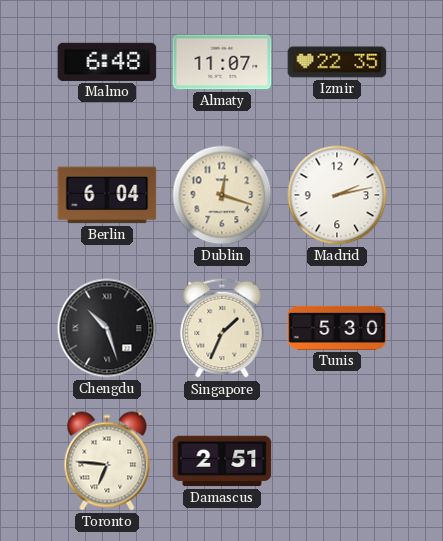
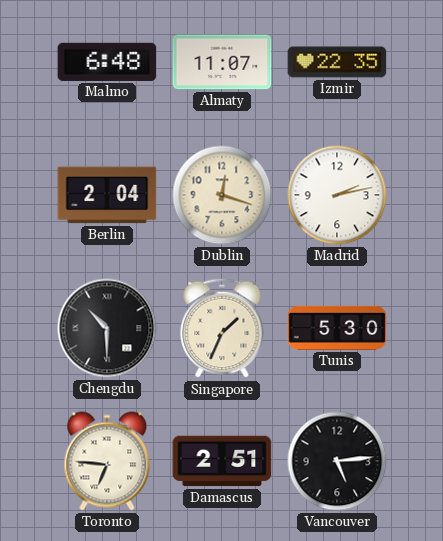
Berlin: 6:04 -> 2:04
Chengdu: 10:27 -> 10:30
Vancouver: none -> 5:14
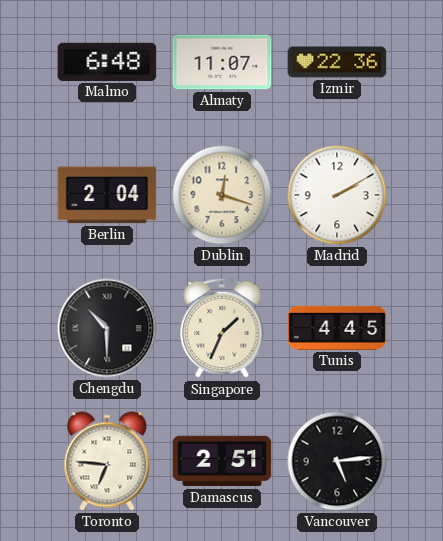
Izmir: 22:35 -> 22:36
Madrid: 2:13 -> 2:10
Tunis: 5:30 -> 4:45
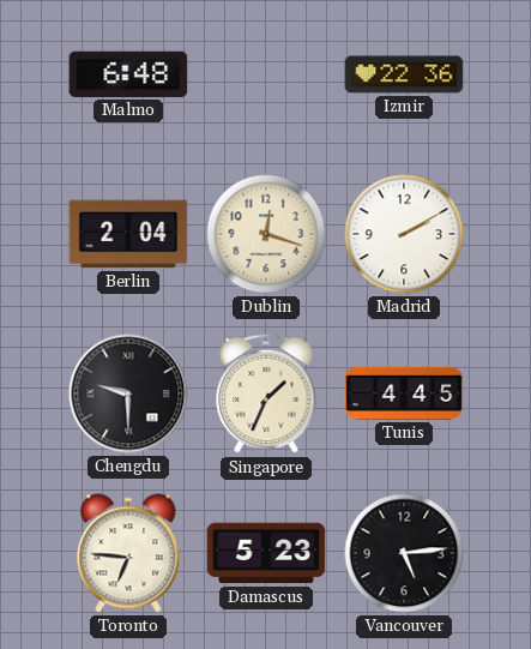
Almaty: 11:07 -> none
Chengdu: 10:30 -> 9:30
Damascus: 2:51 -> 5:23
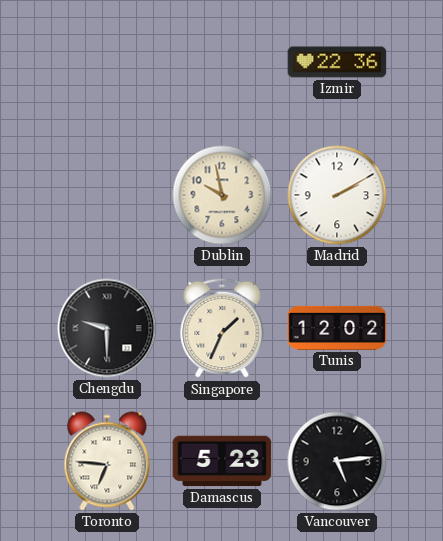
Malmo: 6:48 -> none
Berlin: 2:04 -> none
Dublin: 12:18 -> 9:58
Tunis: 4:45 -> 12:02
